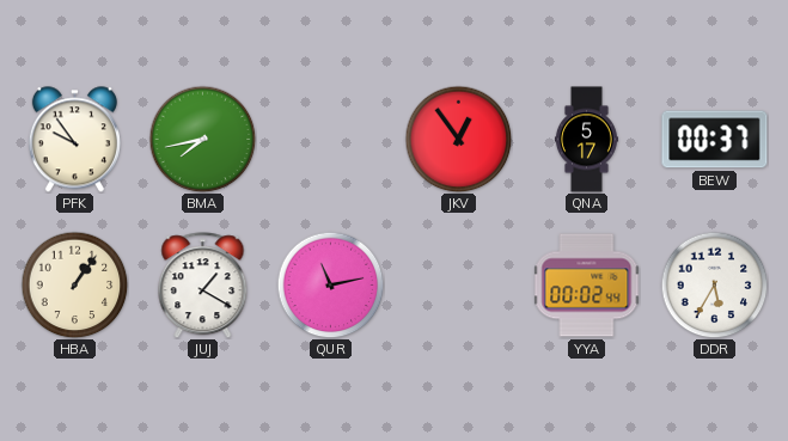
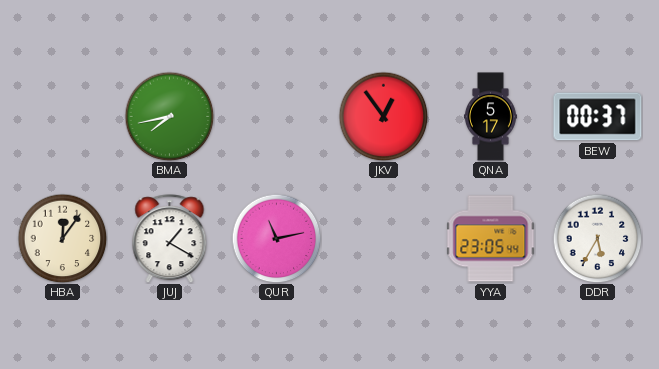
PFK: 9:54 -> none
HBA: 1:06 -> 12:06
YYA: 00:02 -> 23:05
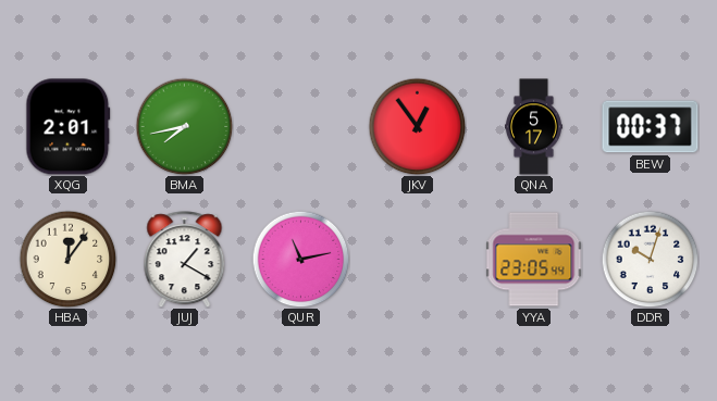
XQG: none -> 2:01
DDR: 5:35 -> 10:03
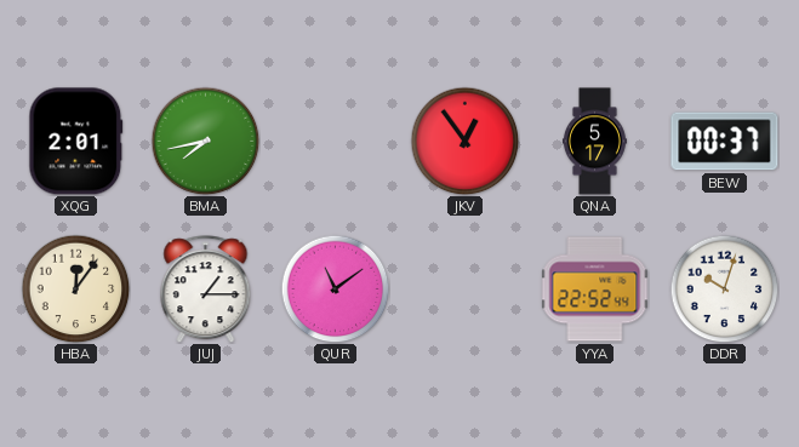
JUJ: 1:20 -> 1:15
QUR: 11:13 -> 11:09
YYA: 23:05 -> 22:52
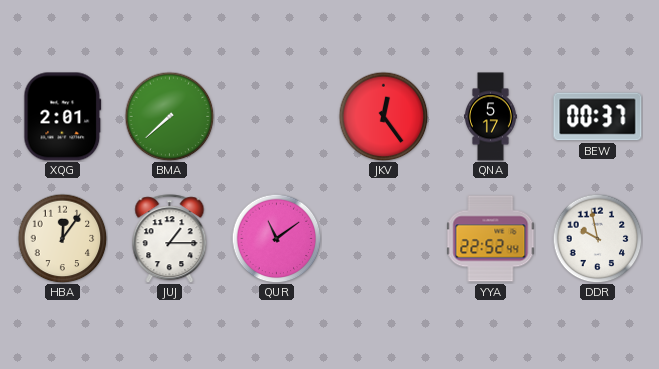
BMA: 7:43 -> 7:38
JKV: 12:54 -> 12:24
DDR: 10:03 -> 9:58
